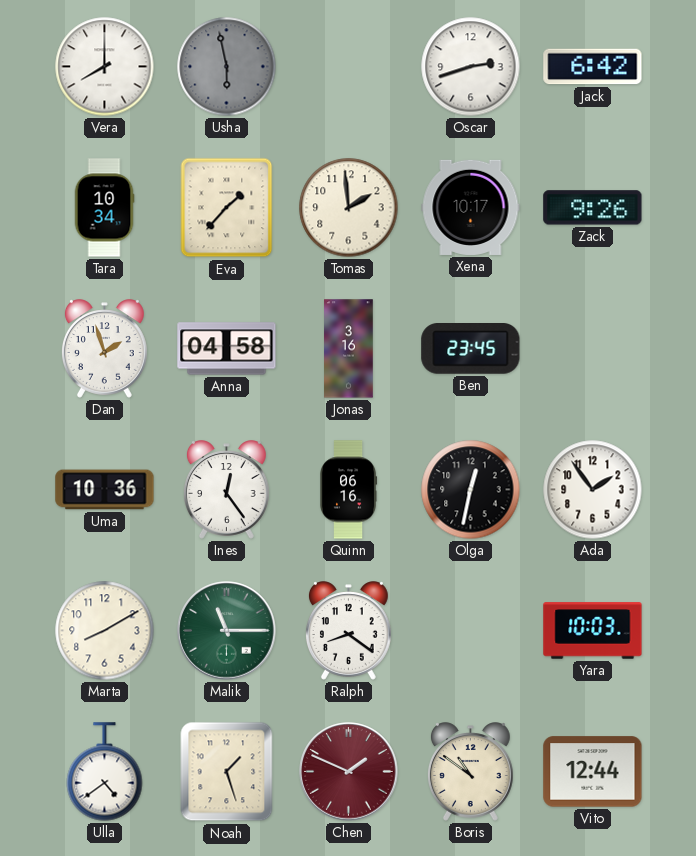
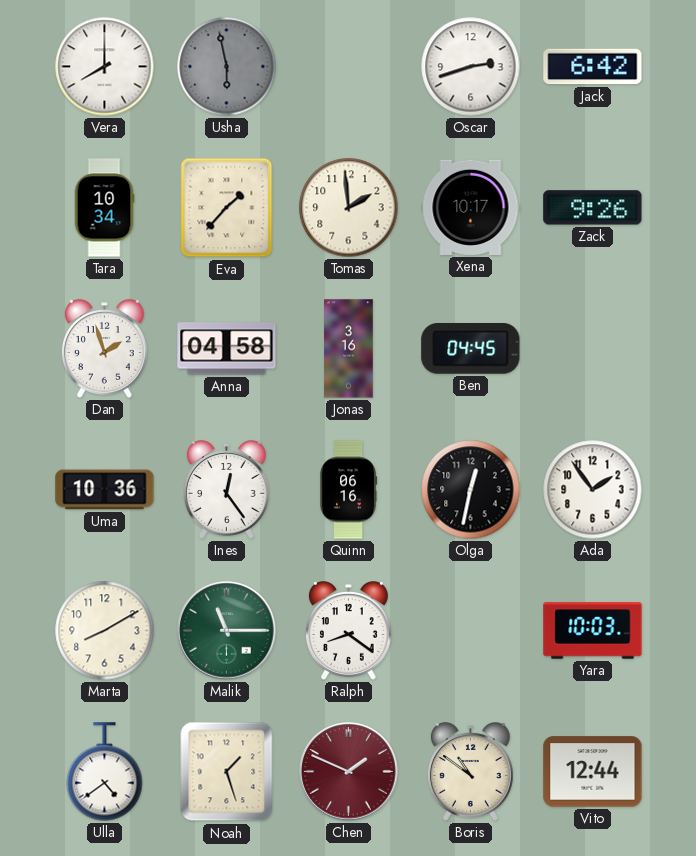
Ben: 23:45 -> 04:45
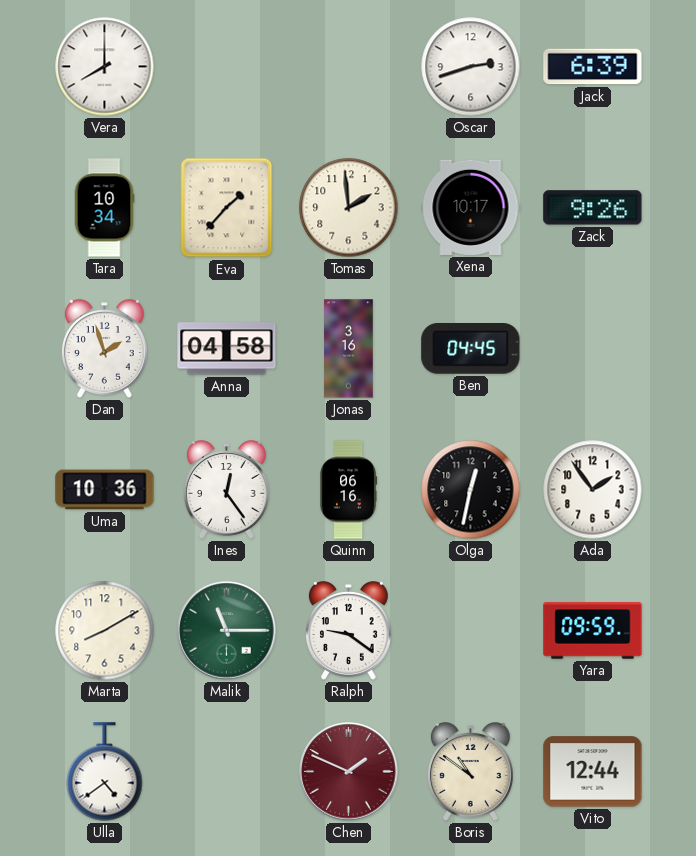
Usha: 5:58 -> none
Jack: 6:42 -> 6:39
Ralph: 8:21 -> 9:21
Yara: 10:03 -> 09:59
Noah: 1:27 -> none
